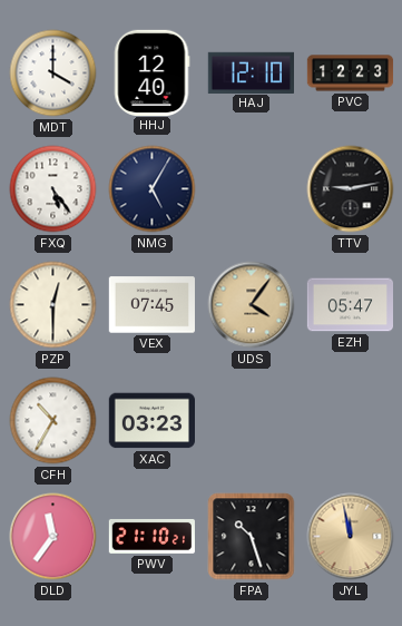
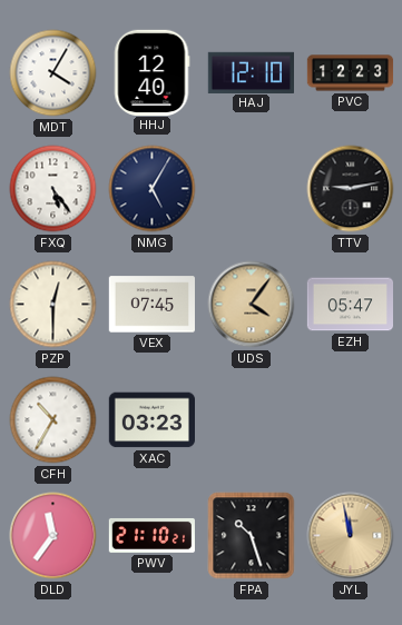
MDT: 4:00 -> 4:05
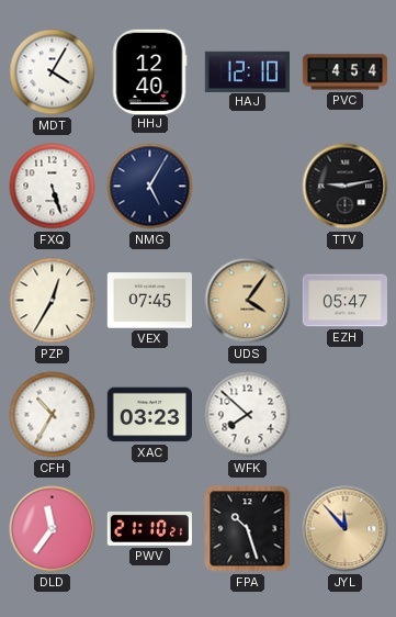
PVC: 12:23 -> 4:54
FXQ: 5:24 -> 5:27
PZP: 12:30 -> 12:35
WFK: none -> 7:52
JYL: 11:58 -> 11:53
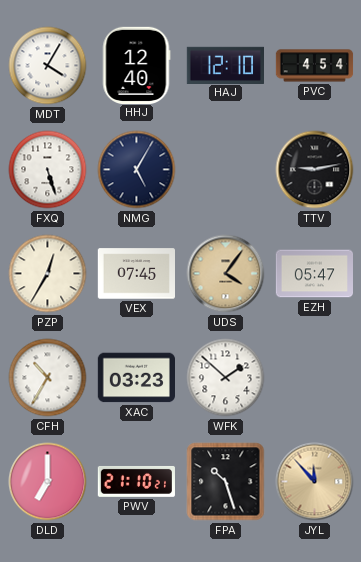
WFK: 7:52 -> 1:52
DLD: 11:36 -> 7:00
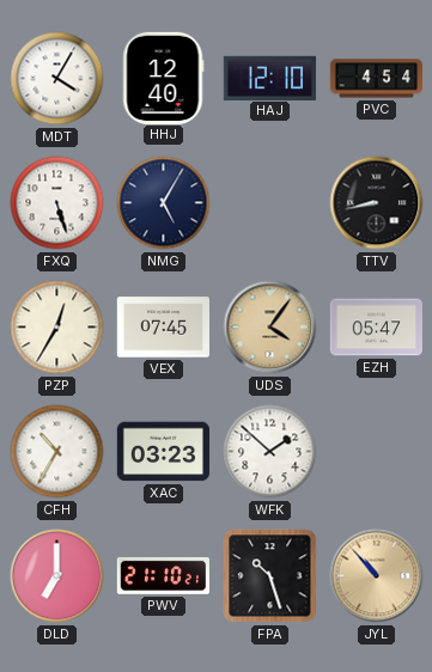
TTV: 9:13 -> 8:43
JYL: 11:53 -> 10:53
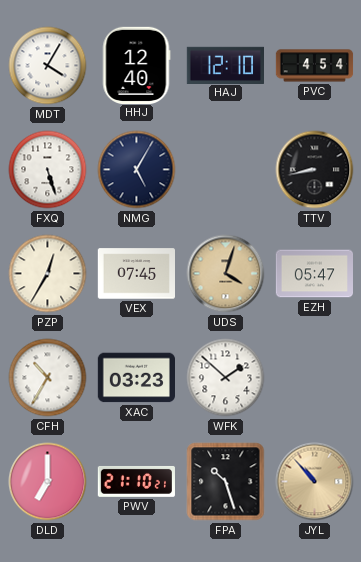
UDS: 4:06 -> 4:03
